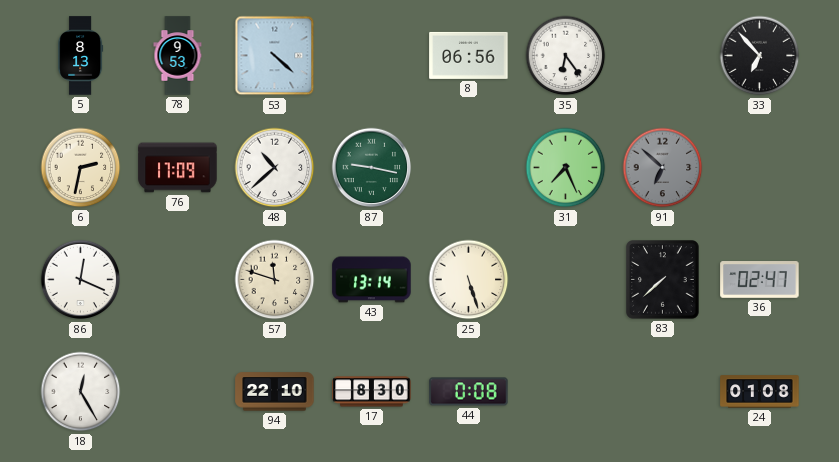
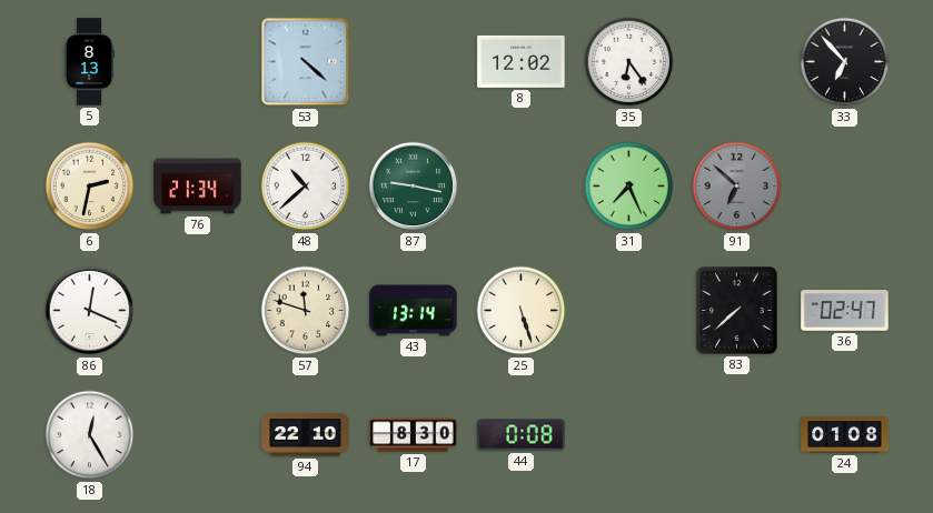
78: 9:53 -> none
8: 06:56 -> 12:02
76: 17:09 -> 21:34
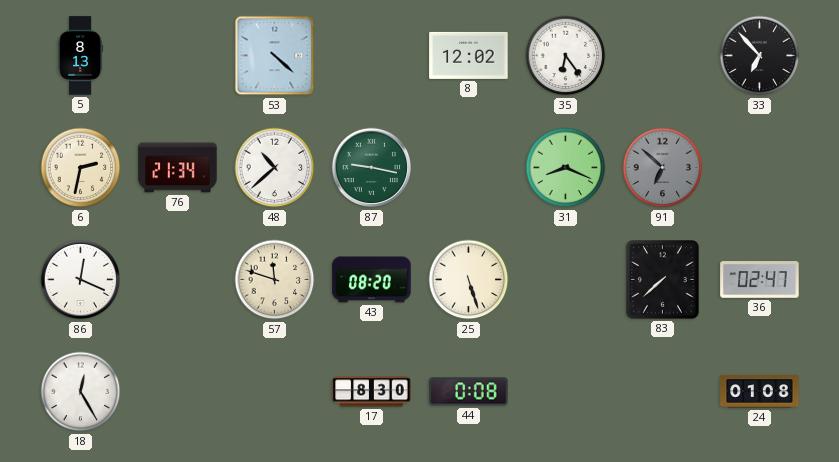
31: 7:26 -> 8:19
43: 13:14 -> 08:20
94: 22:10 -> none
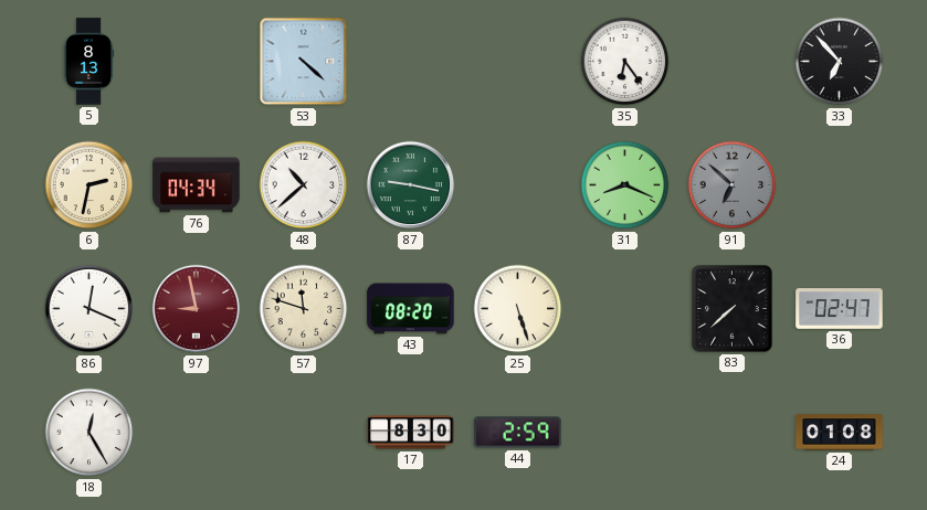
8: 12:02 -> none
76: 21:34 -> 04:34
97: none -> 8:58
44: 0:08 -> 2:59
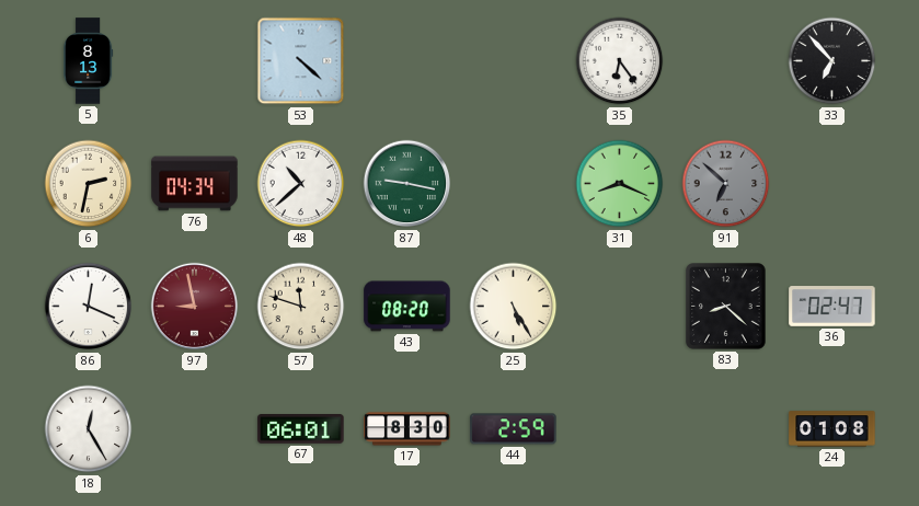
25: 5:27 -> 5:25
83: 7:38 -> 8:22
67: none -> 06:01
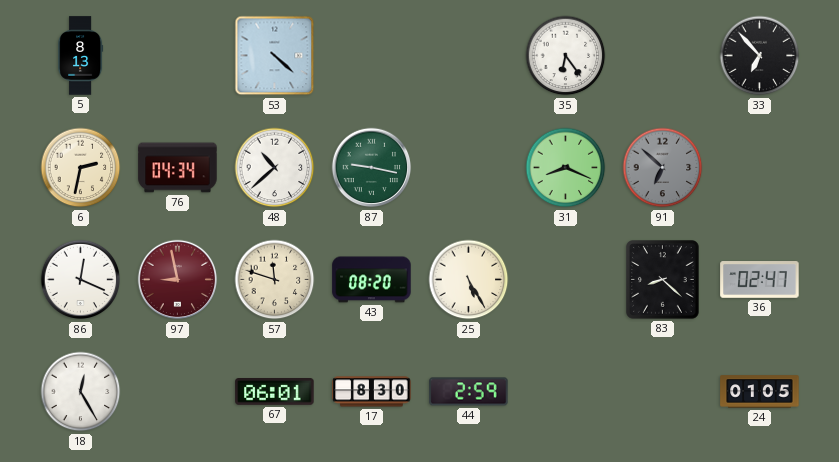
24: 01:08 -> 01:05
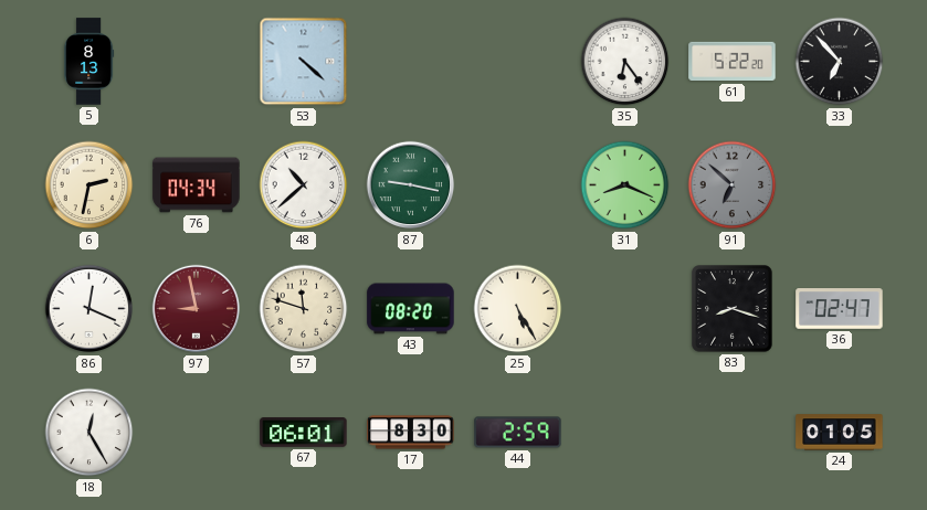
61: none -> 5:22
83: 8:22 -> 8:18
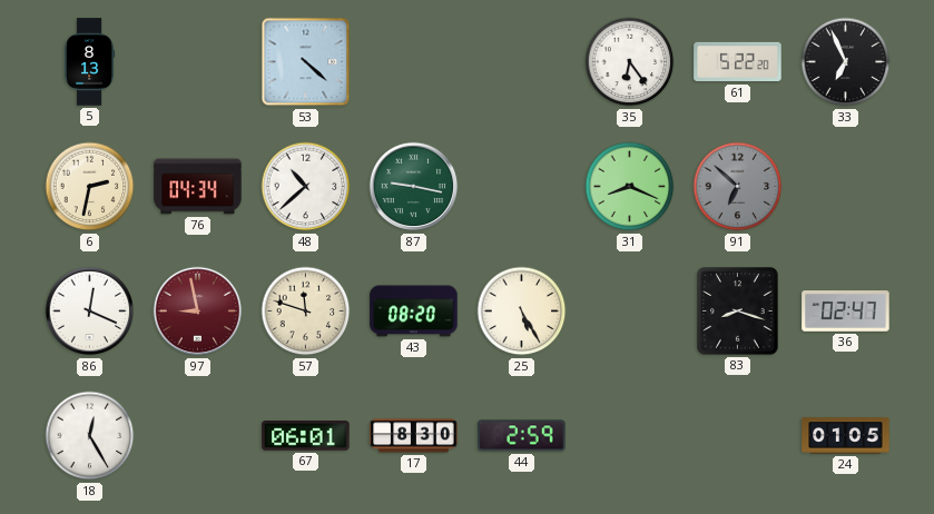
33: 6:53 -> 6:56
